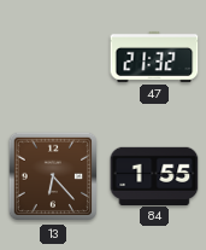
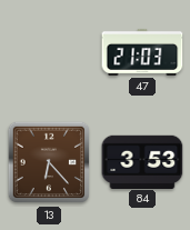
47: 21:32 -> 21:03
84: 1:55 -> 3:53
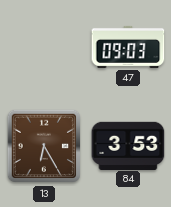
47: 21:03 -> 09:03
13: 6:23 -> 6:25
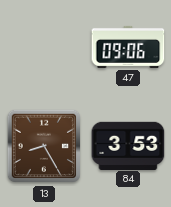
47: 09:03 -> 09:06
13: 6:25 -> 8:25
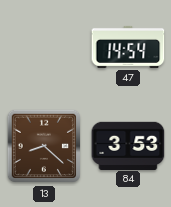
47: 09:06 -> 14:54
13: 8:25 -> 8:22
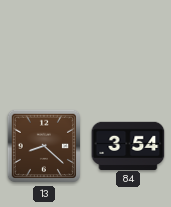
47: 14:54 -> none
84: 3:53 -> 3:54
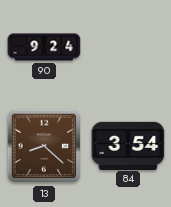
90: none -> 9:24
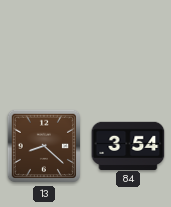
90: 9:24 -> none
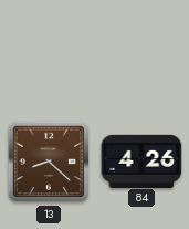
84: 3:54 -> 4:26
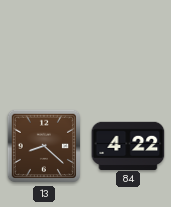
84: 4:26 -> 4:22
